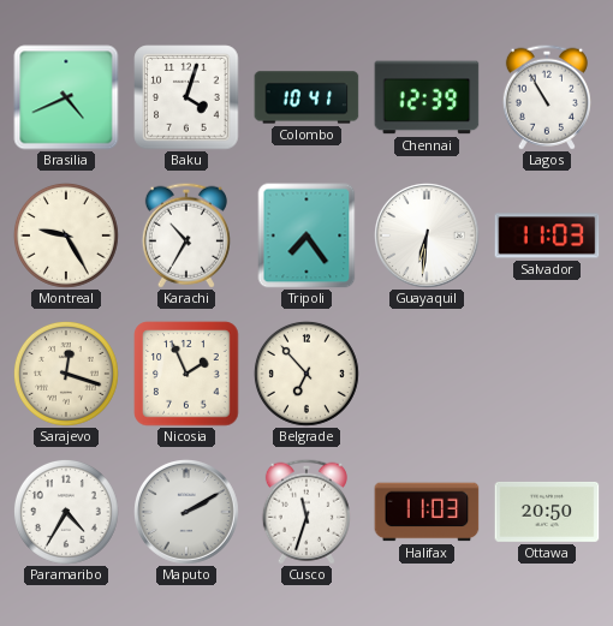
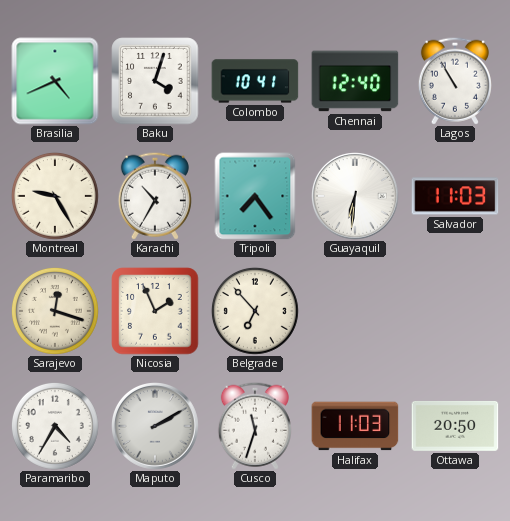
Chennai: 12:39 -> 12:40
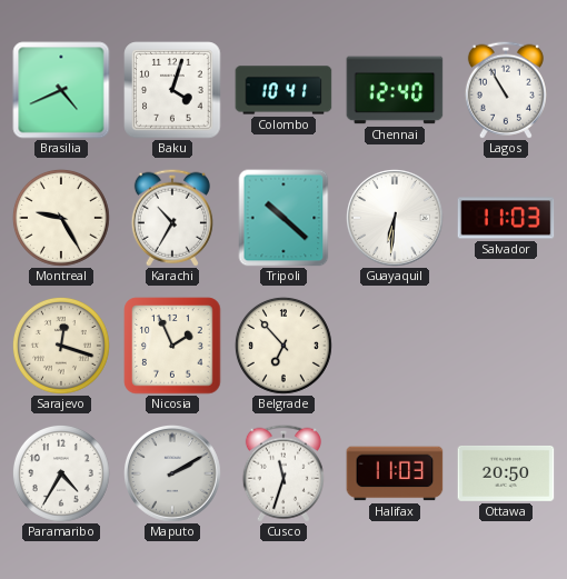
Tripoli: 7:24 -> 10:22
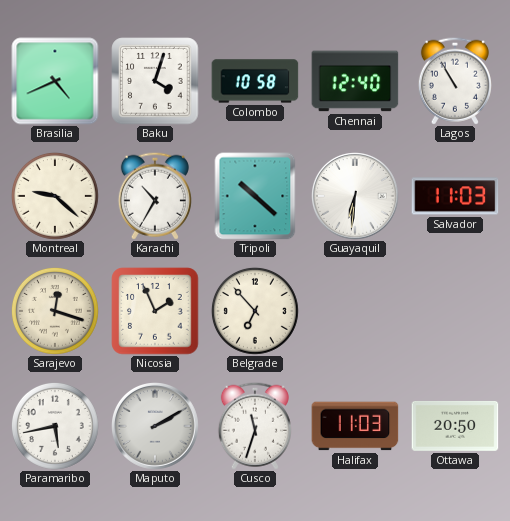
Colombo: 10:41 -> 10:58
Montreal: 9:25 -> 9:22
Paramaribo: 4:35 -> 5:43
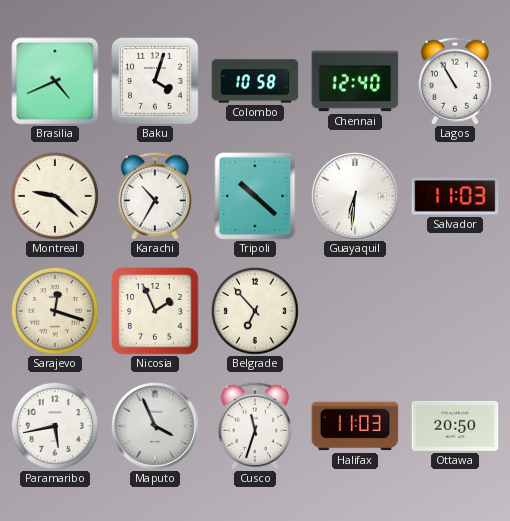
Maputo: 2:10 -> 3:56
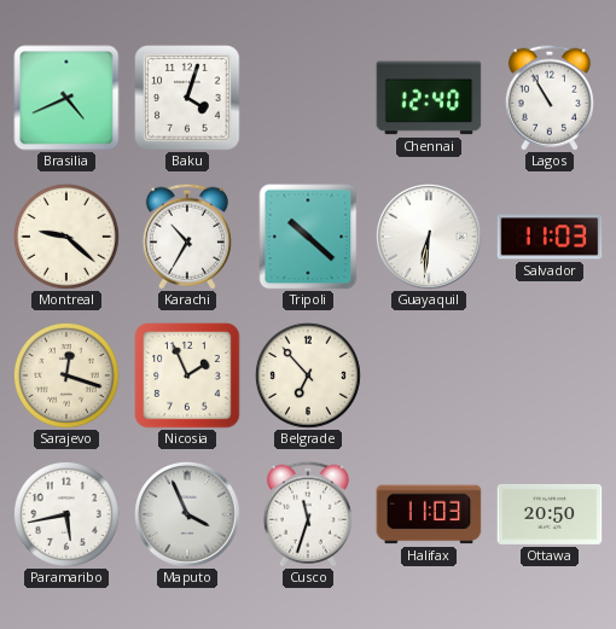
Colombo: 10:58 -> none
